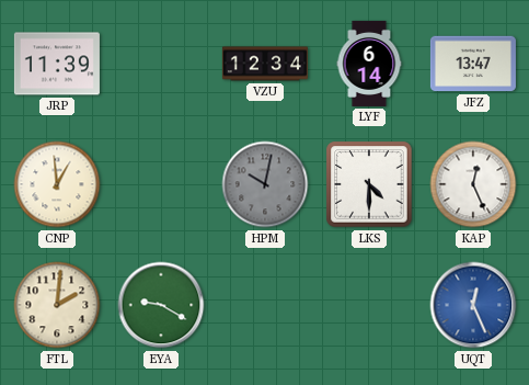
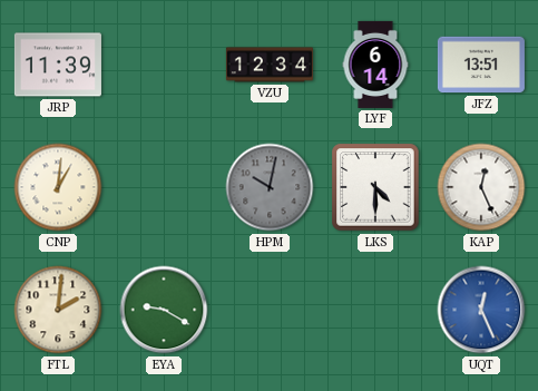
JFZ: 13:47 -> 13:51
CNP: 12:59 -> 1:01
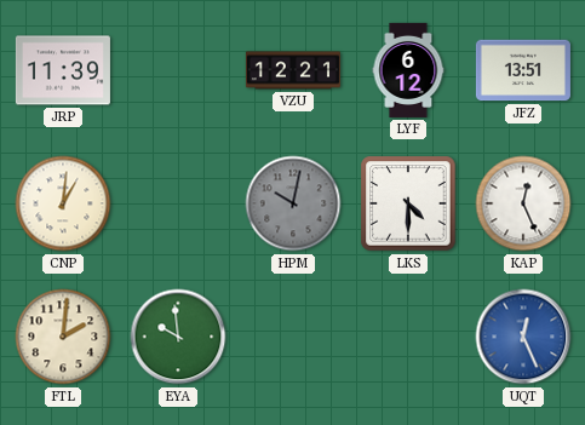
VZU: 12:34 -> 12:21
LYF: 6:14 -> 6:12
EYA: 9:20 -> 9:59
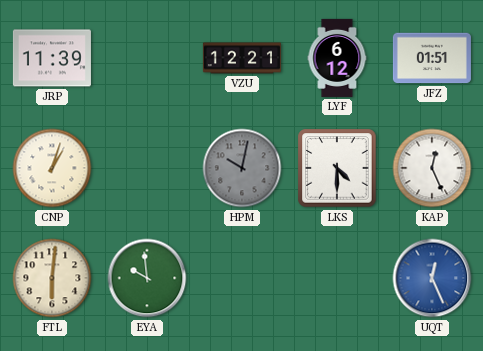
JFZ: 13:51 -> 01:51
CNP: 1:01 -> 1:03
FTL: 2:01 -> 6:01
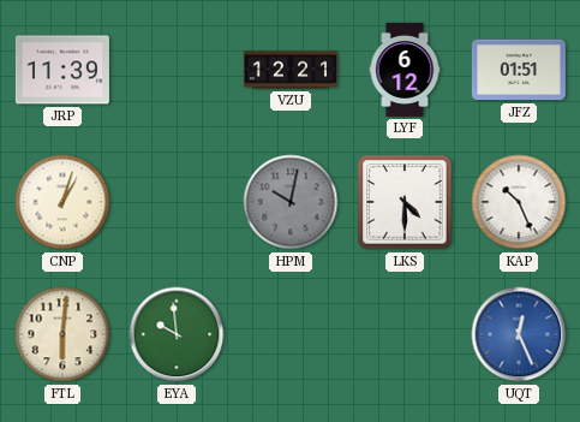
KAP: 12:26 -> 10:26
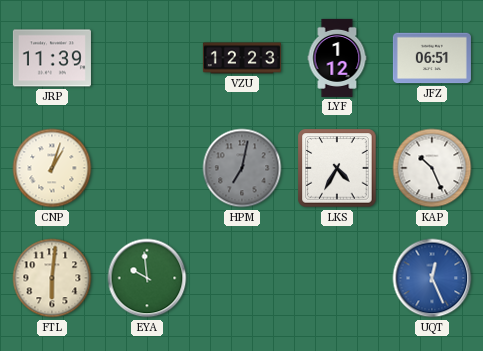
VZU: 12:21 -> 12:23
LYF: 6:12 -> 1:12
JFZ: 01:51 -> 06:51
HPM: 10:02 -> 7:02
LKS: 4:30 -> 4:35
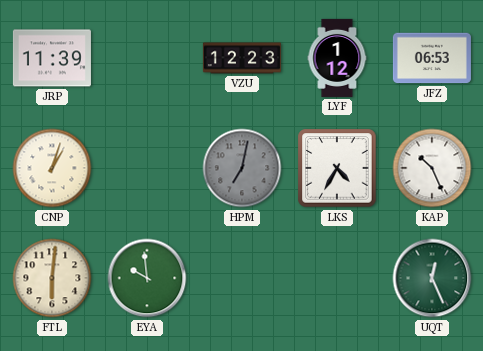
JFZ: 06:51 -> 06:53
UQT dial: blue -> green
